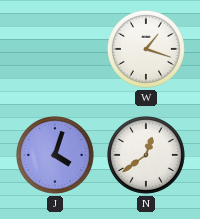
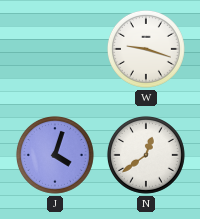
W: 1:18 -> 9:18
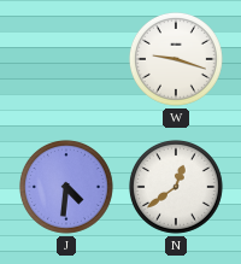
J: 4:03 -> 4:31
